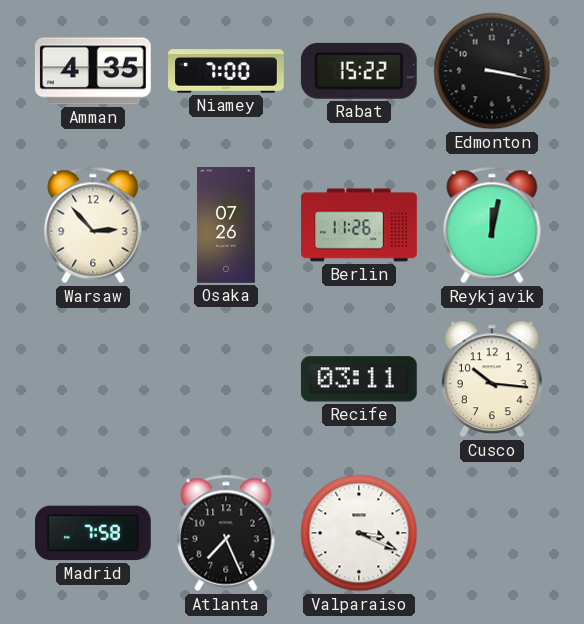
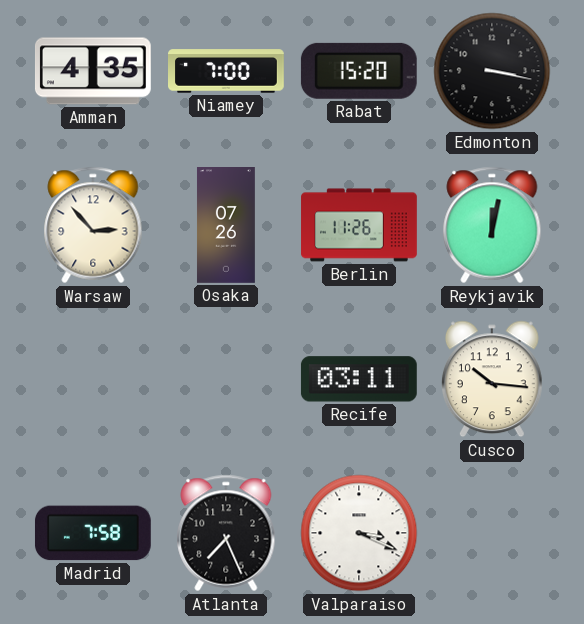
Rabat: 15:22 -> 15:20
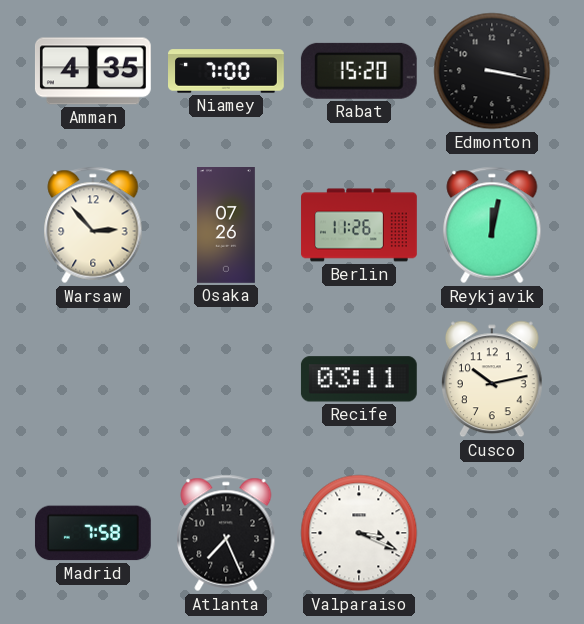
Cusco: 10:16 -> 10:13
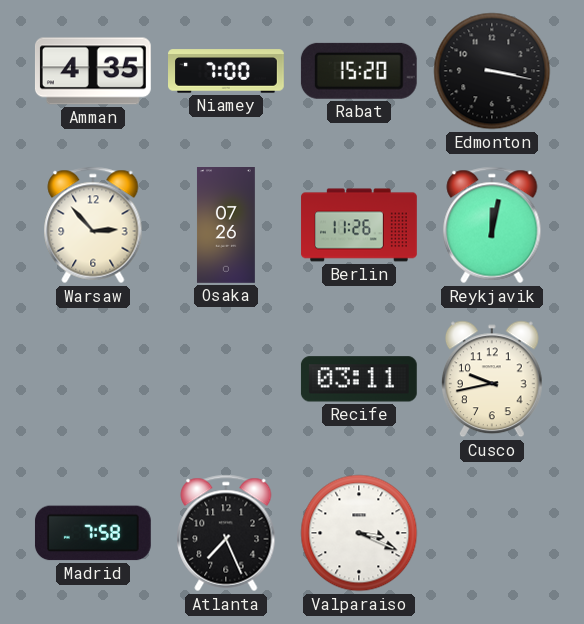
Cusco: 10:13 -> 9:43
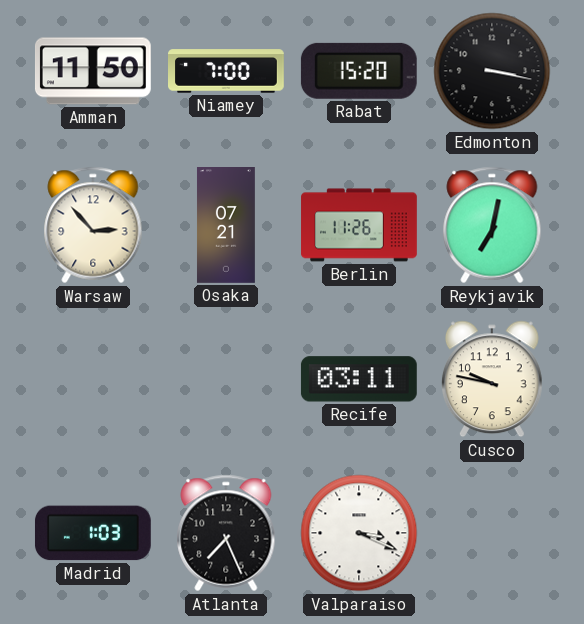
Amman: 4:35 -> 11:50
Osaka: 07:26 -> 07:21
Reykjavik: 12:02 -> 7:02
Cusco: 9:43 -> 9:47
Madrid: 7:58 -> 1:03
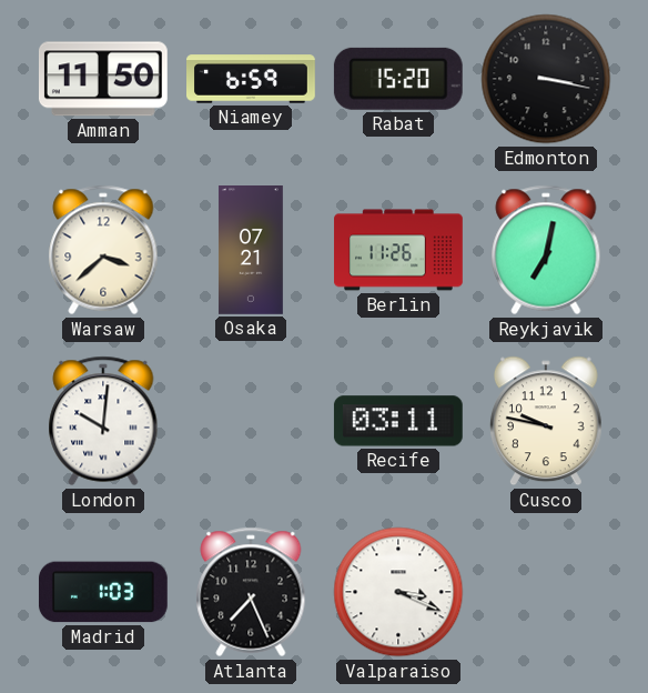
Niamey: 7:00 -> 6:59
Warsaw: 2:53 -> 3:38
London: none -> 10:01
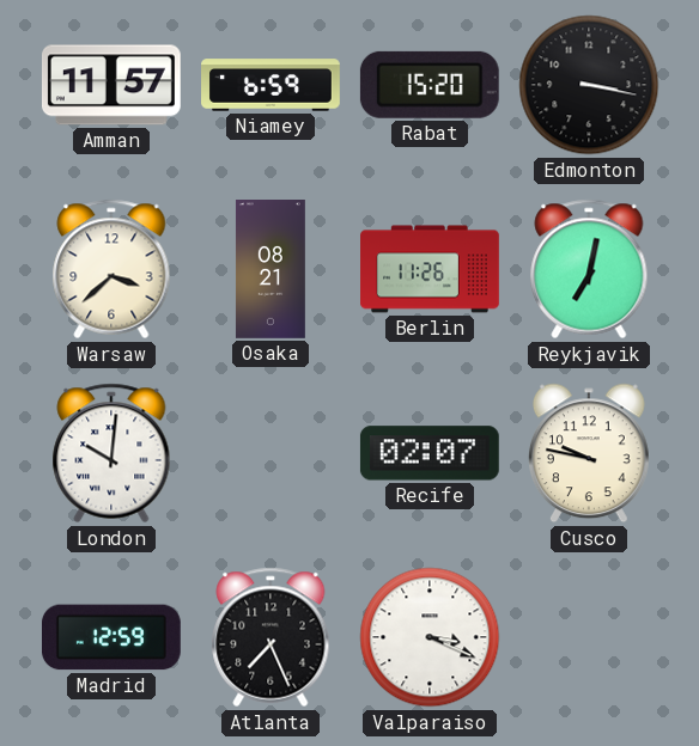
Amman: 11:50 -> 11:57
Osaka: 07:21 -> 08:21
Recife: 03:11 -> 02:07
Madrid: 1:03 -> 12:59
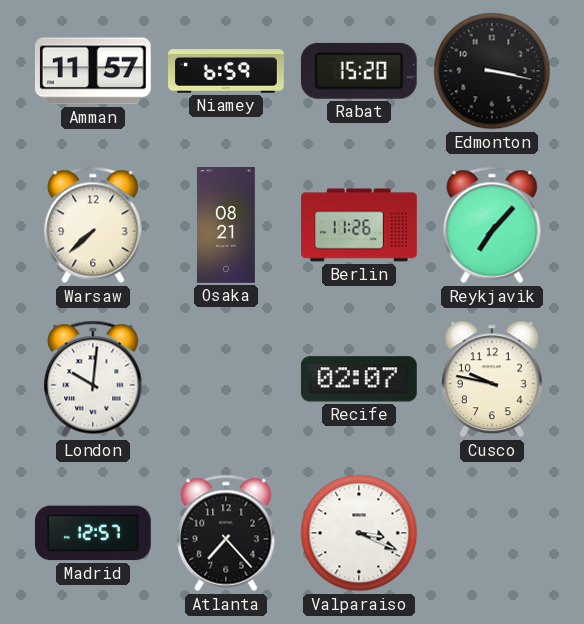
Warsaw: 3:38 -> 7:38
Reykjavik: 7:02 -> 7:07
Madrid: 12:59 -> 12:57
Atlanta: 7:26 -> 7:23
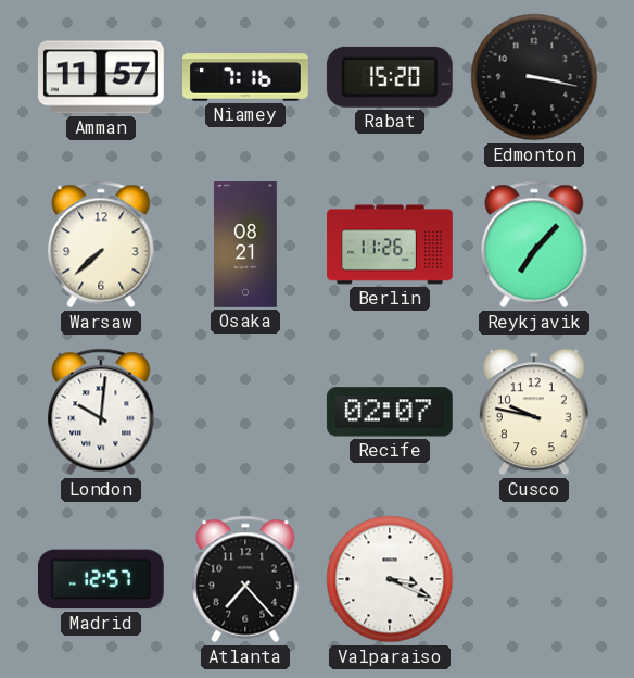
Niamey: 6:59 -> 7:16
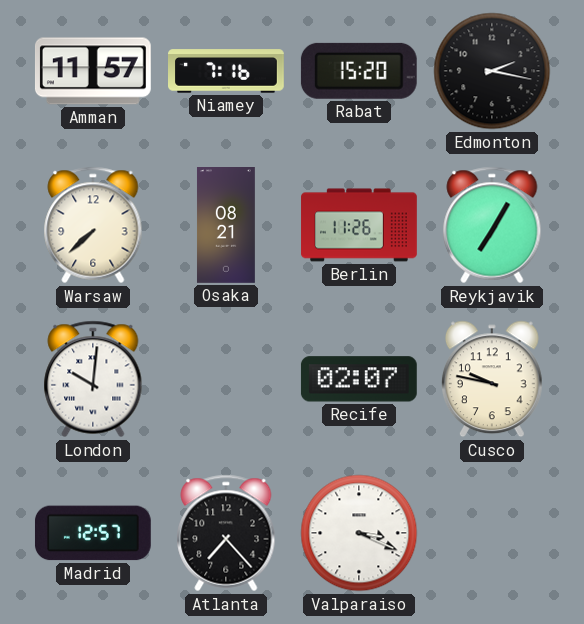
Edmonton: 3:17 -> 2:17
Reykjavik: 7:07 -> 7:05
